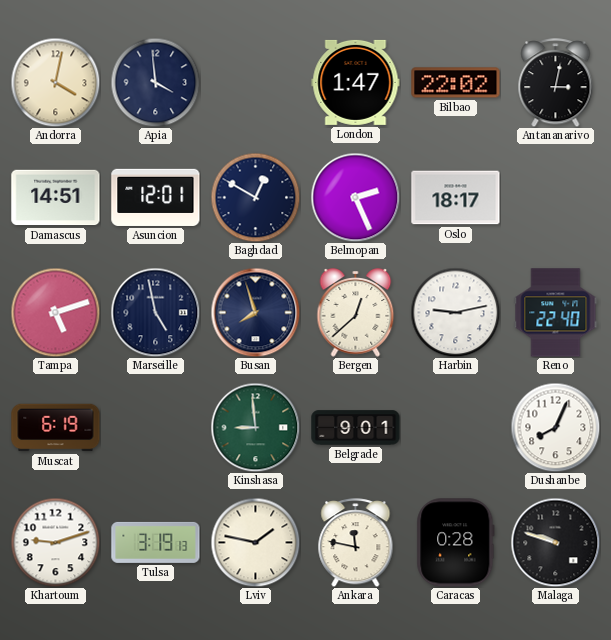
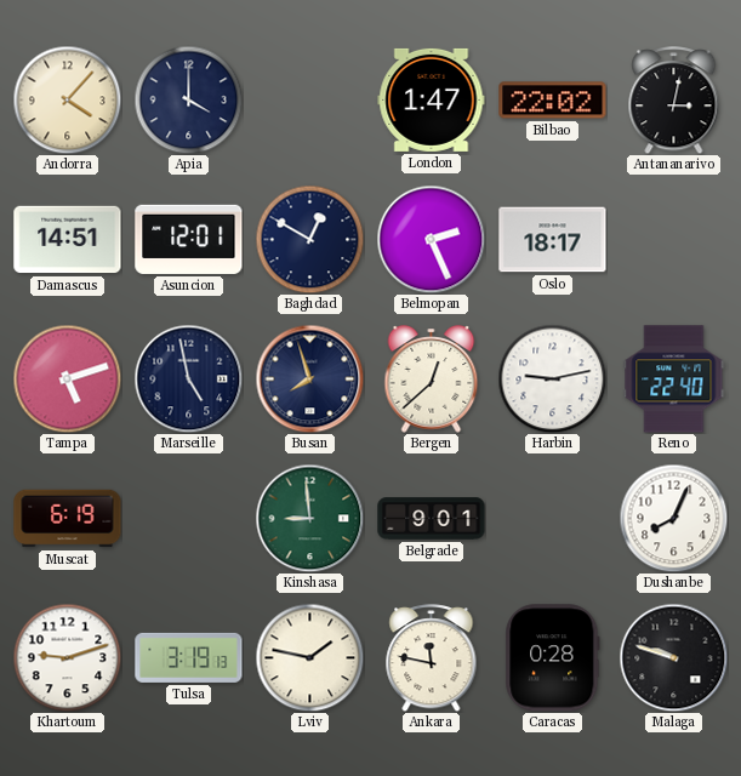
Andorra: 4:02 -> 4:07
Apia: 3:59 -> 4:00
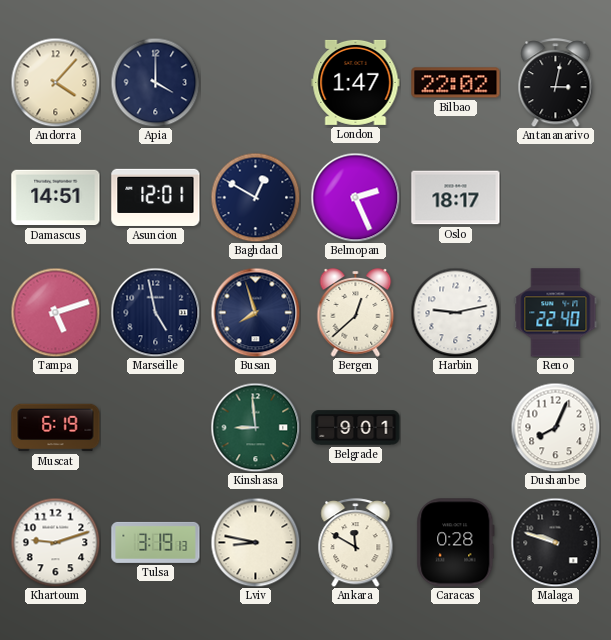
Lviv: 1:47 -> 8:47
Ankara: 11:47 -> 11:50
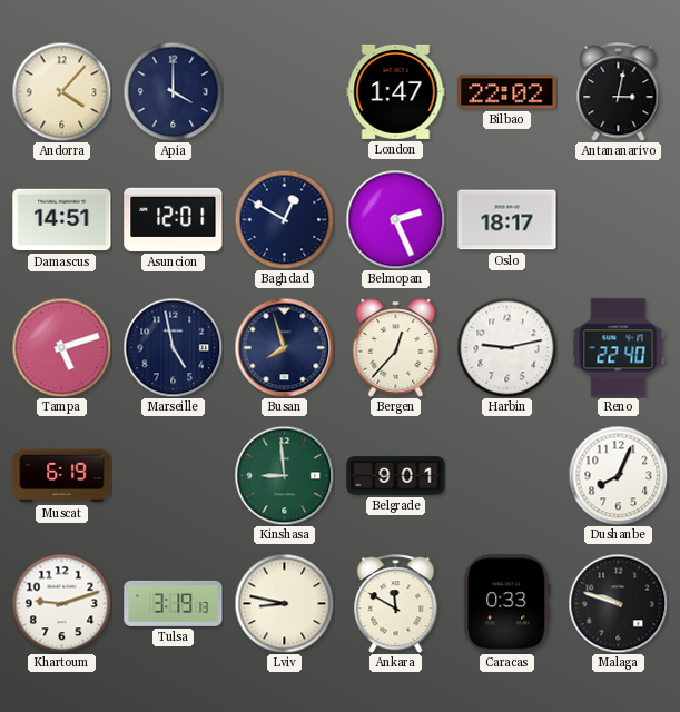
Bergen: 12:38 -> 12:37
Caracas: 0:28 -> 0:33
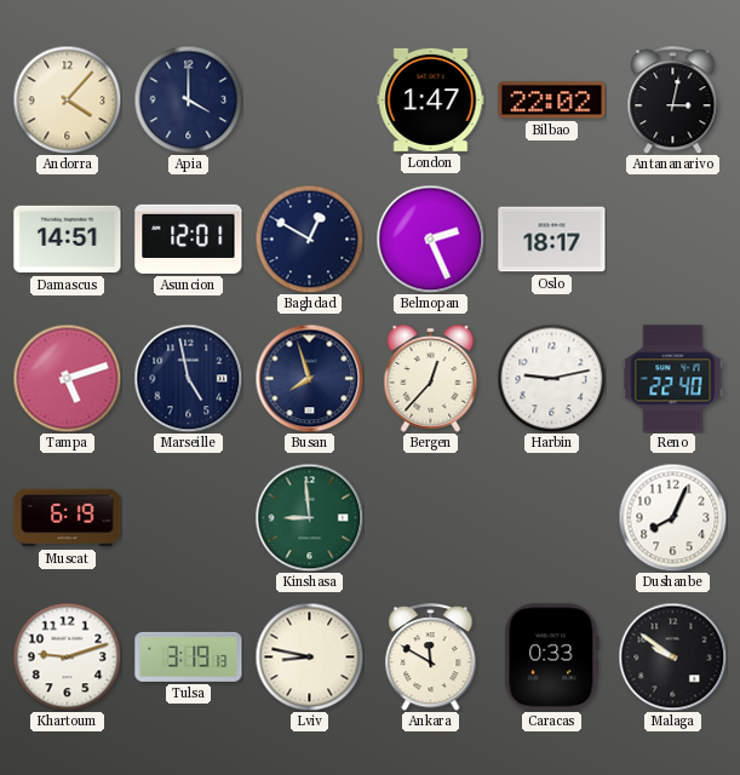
Belgrade: 9:01 -> none
Malaga: 9:48 -> 9:51
